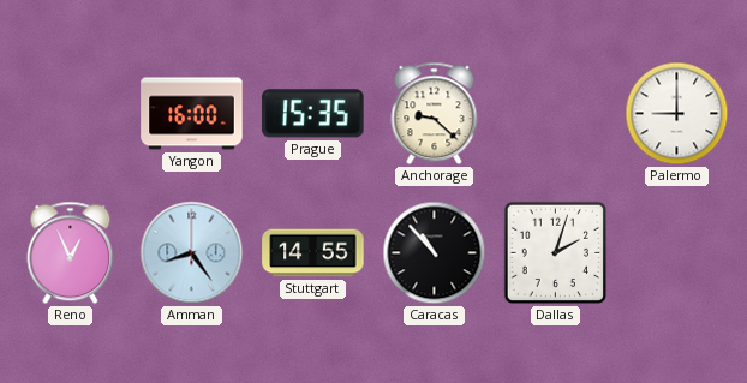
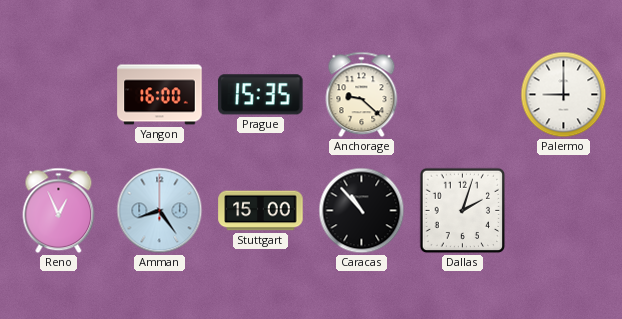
Stuttgart: 14:55 -> 15:00
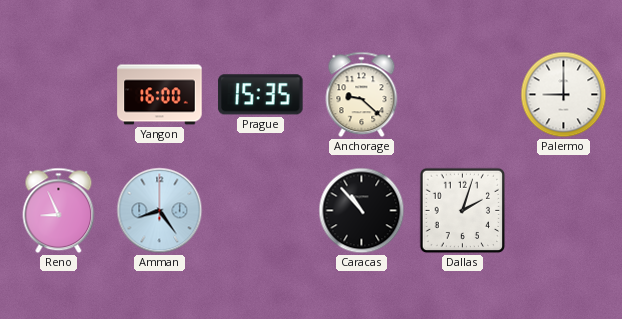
Reno: 12:56 -> 8:56
Stuttgart: 15:00 -> none
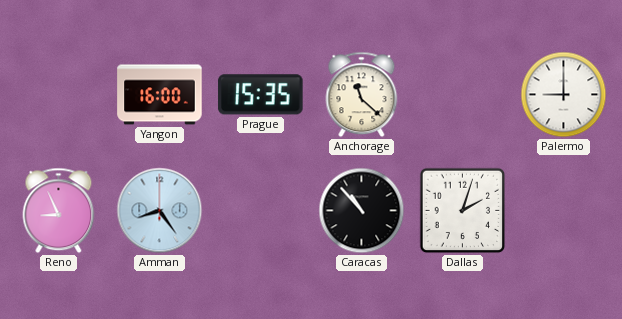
Anchorage: 9:22 -> 11:22
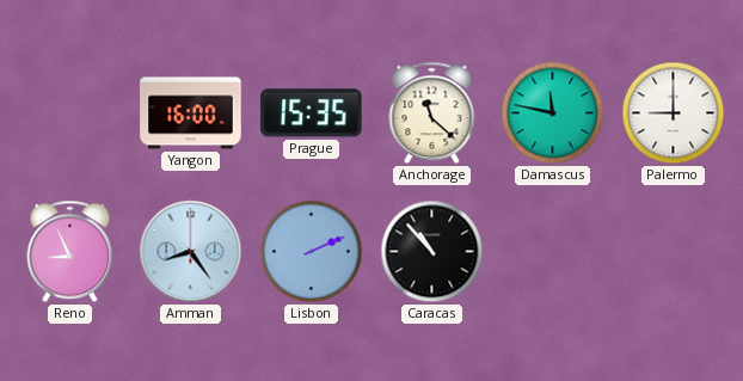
Damascus: none -> 11:47
Lisbon: none -> 2:11
Dallas: 2:03 -> none
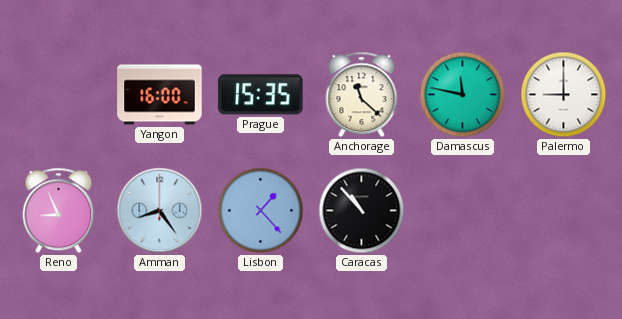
Lisbon: 2:11 -> 1:23
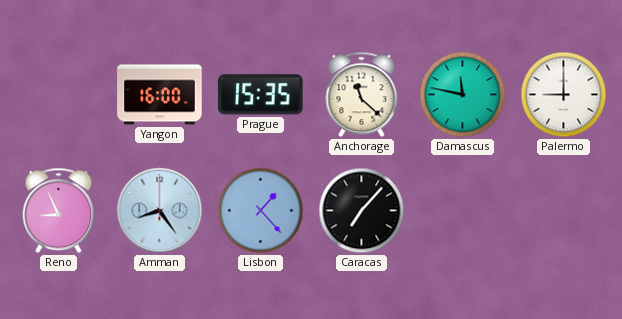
Caracas: 10:53 -> 7:07
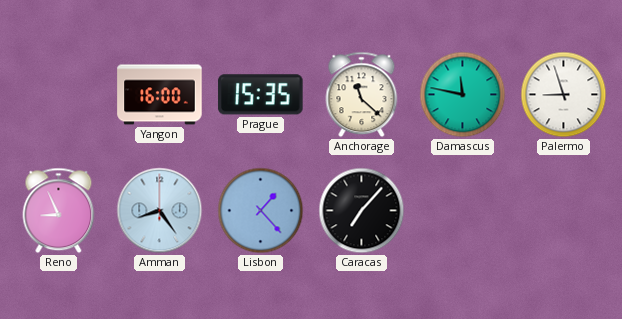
Palermo: 9:00 -> 8:57
